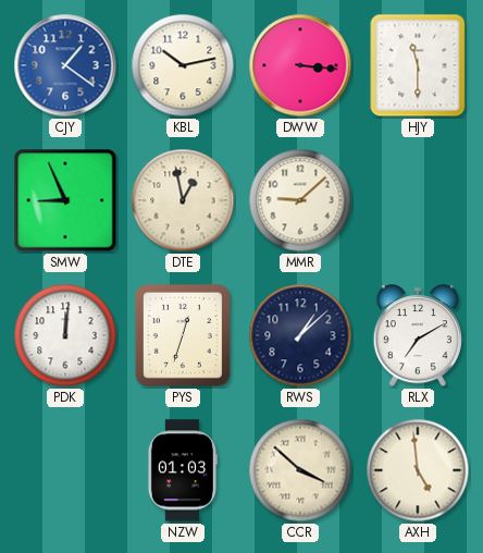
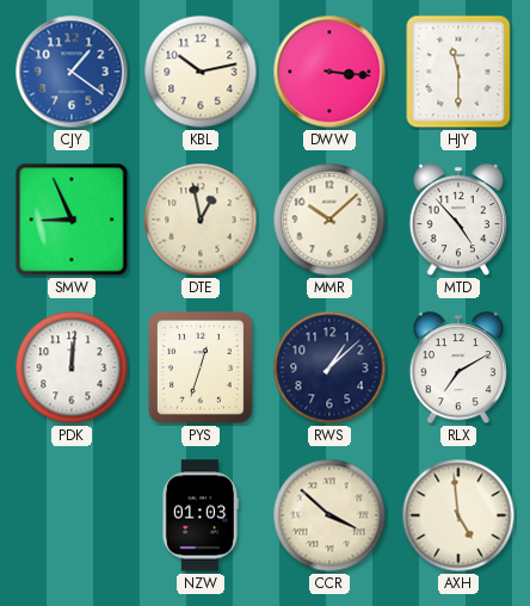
MMR: 9:08 -> 10:08
MTD: none -> 4:53
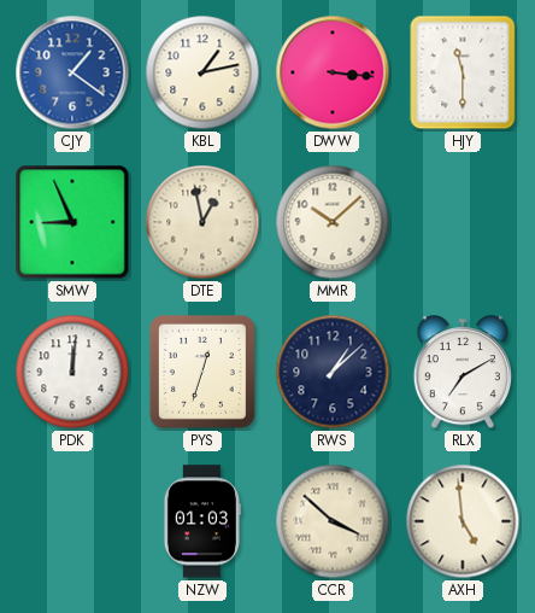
KBL: 10:13 -> 1:13
MTD: 4:53 -> none
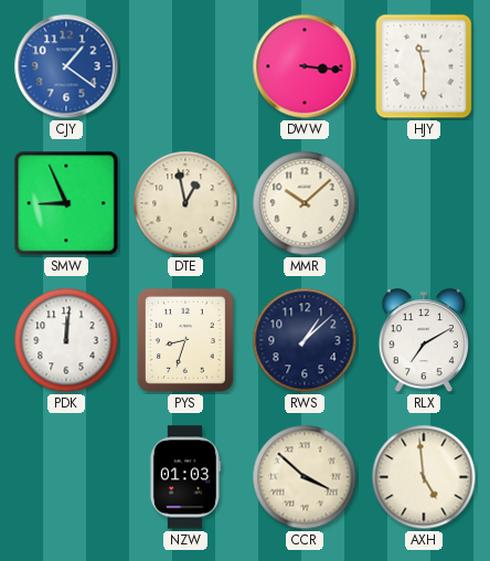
KBL: 1:13 -> none
PYS: 12:33 -> 8:33
